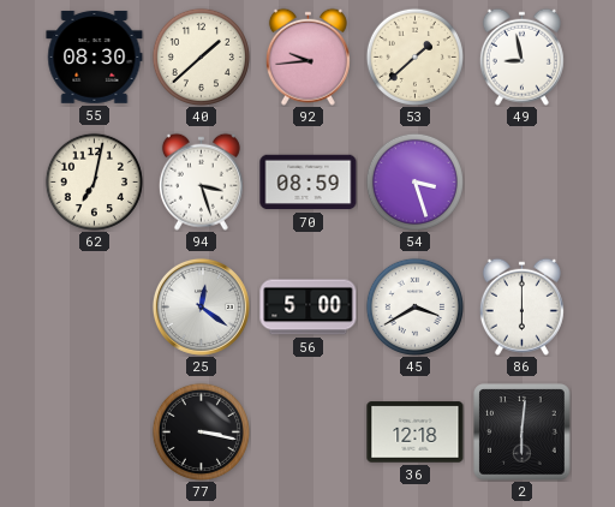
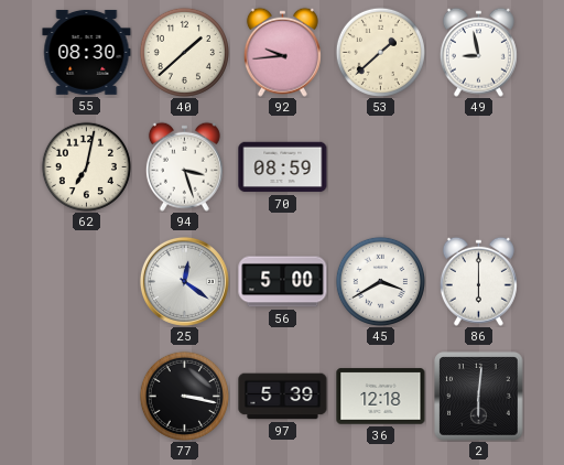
54: 3:27 -> none
97: none -> 5:39
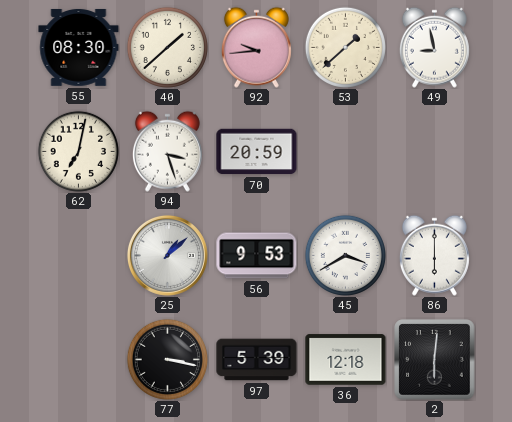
70: 08:59 -> 20:59
25: 12:21 -> 1:08
56: 5:00 -> 9:53
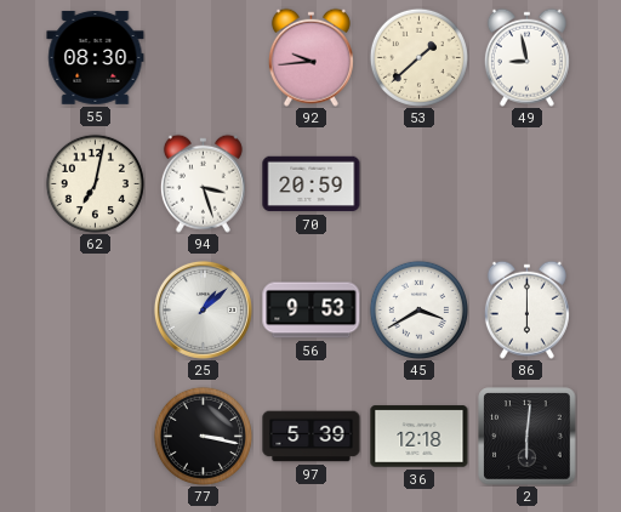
40: 1:38 -> none
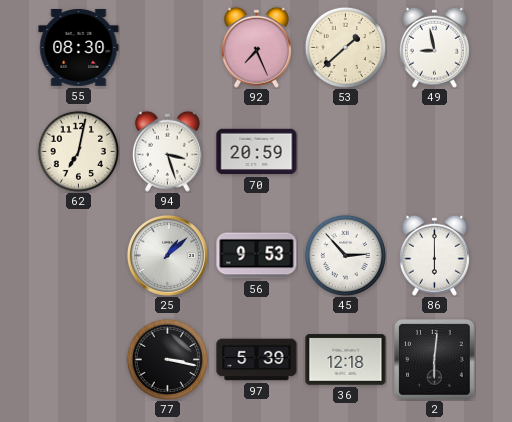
92: 9:44 -> 7:26
45: 3:40 -> 2:53
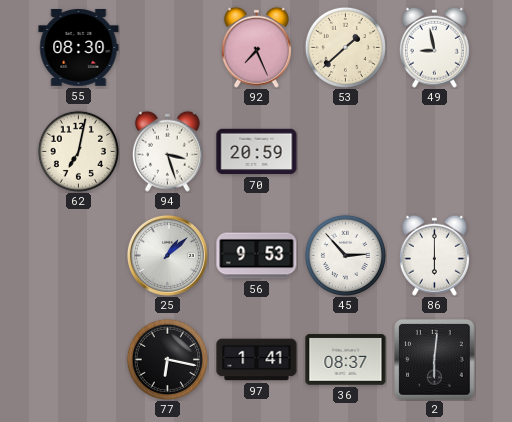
77: 3:17 -> 6:17
97: 5:39 -> 1:41
36: 12:18 -> 08:37
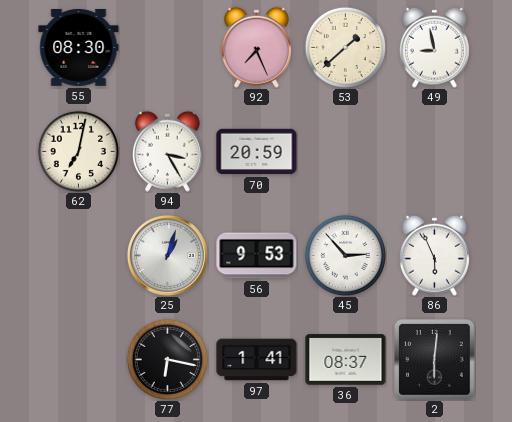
94: 3:27 -> 3:25
25: 1:08 -> 1:03
86: 6:00 -> 5:56
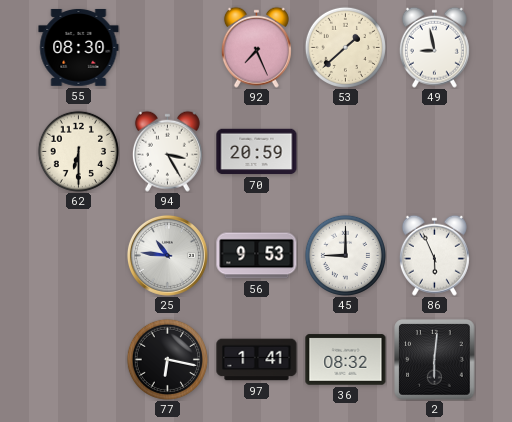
62: 7:02 -> 6:30
25: 1:03 -> 10:46
45: 2:53 -> 9:00
36: 08:37 -> 08:32
